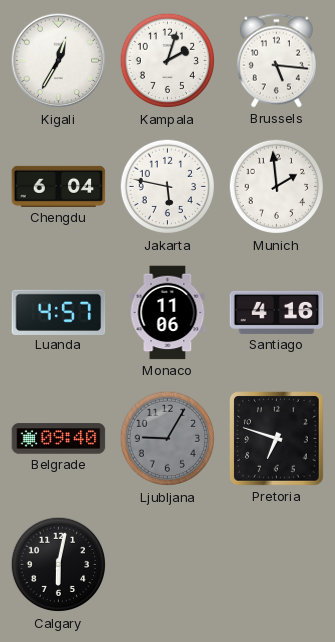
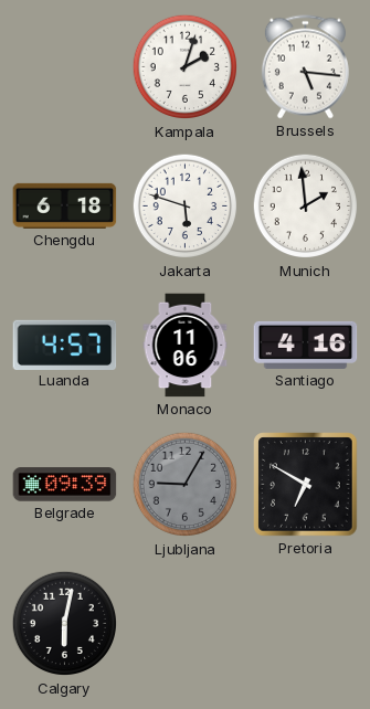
Kigali: 12:35 -> none
Chengdu: 6:04 -> 6:18
Jakarta: 5:47 -> 5:48
Belgrade: 09:40 -> 09:39
Pretoria: 6:48 -> 6:50
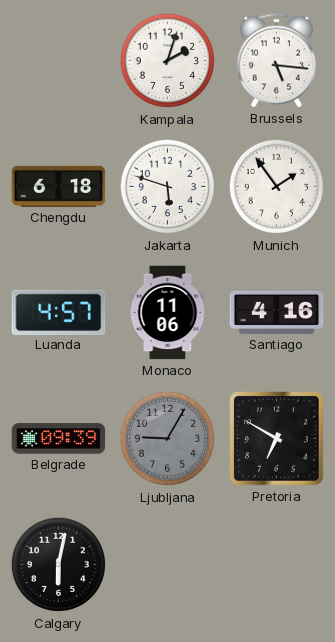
Munich: 1:59 -> 1:54
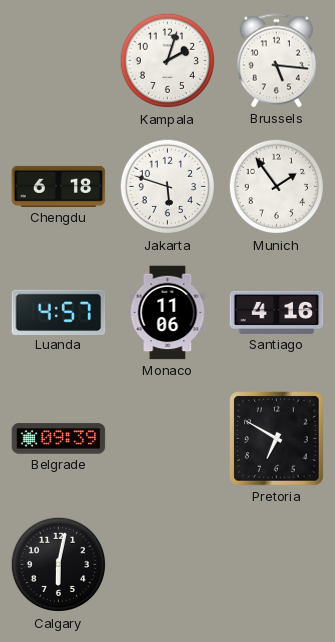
Ljubljana: 9:05 -> none
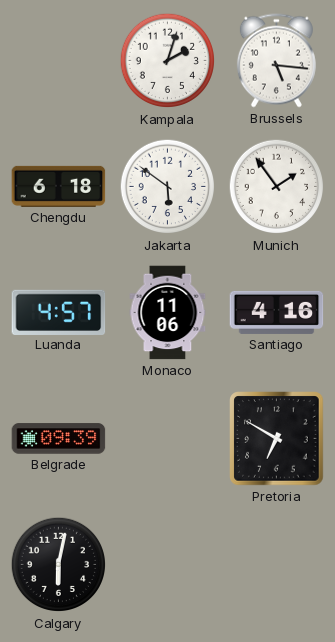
Jakarta: 5:48 -> 5:51
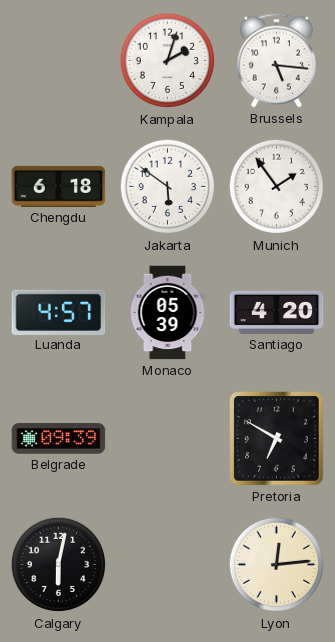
Monaco: 11:06 -> 05:39
Santiago: 4:16 -> 4:20
Lyon: none -> 12:14
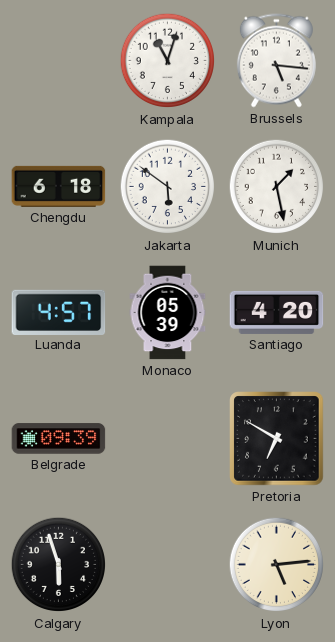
Kampala: 2:03 -> 11:03
Munich: 1:54 -> 1:28
Calgary: 6:02 -> 5:57
Lyon: 12:14 -> 5:14
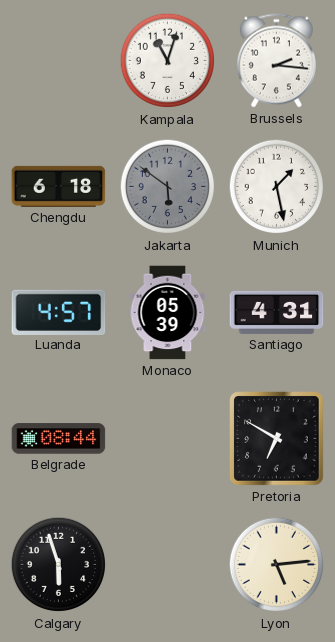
Brussels: 5:16 -> 2:16
Jakarta dial: white -> grey
Santiago: 4:20 -> 4:31
Belgrade: 09:39 -> 08:44
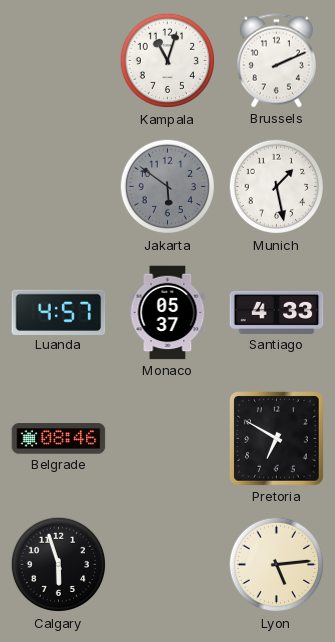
Brussels: 2:16 -> 2:11
Chengdu: 6:18 -> none
Monaco: 05:39 -> 05:37
Santiago: 4:31 -> 4:33
Belgrade: 08:44 -> 08:46
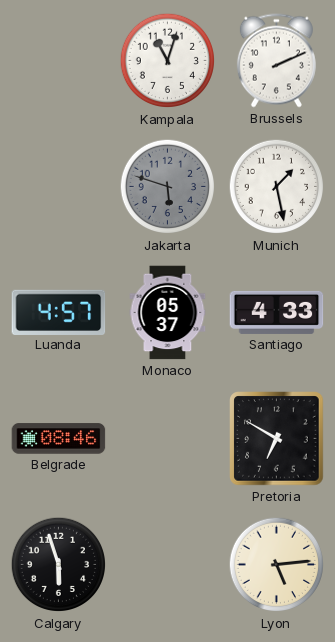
Jakarta: 5:51 -> 5:48
